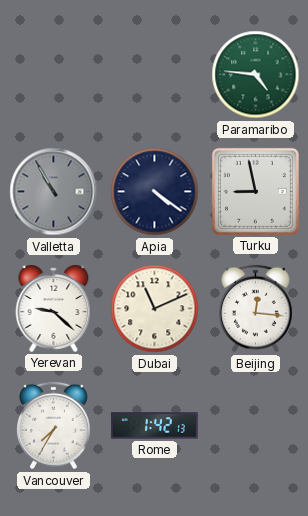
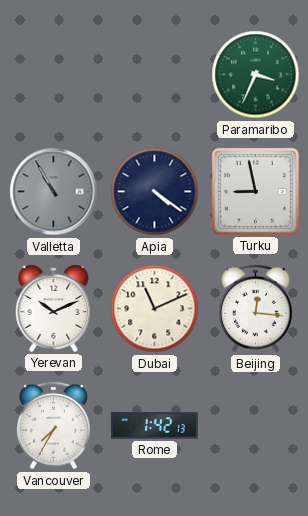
Paramaribo: 4:46 -> 3:34
Yerevan: 9:22 -> 10:11
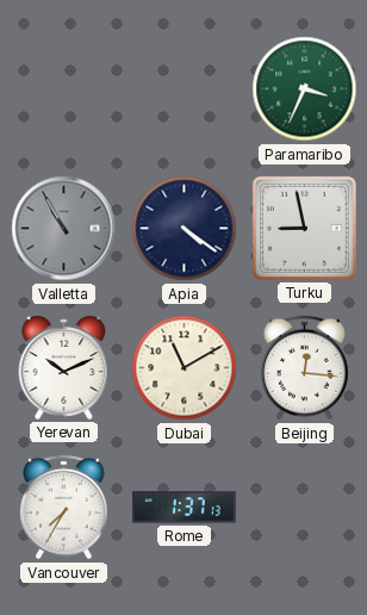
Dubai: 11:11 -> 11:10
Rome: 1:42 -> 1:37
